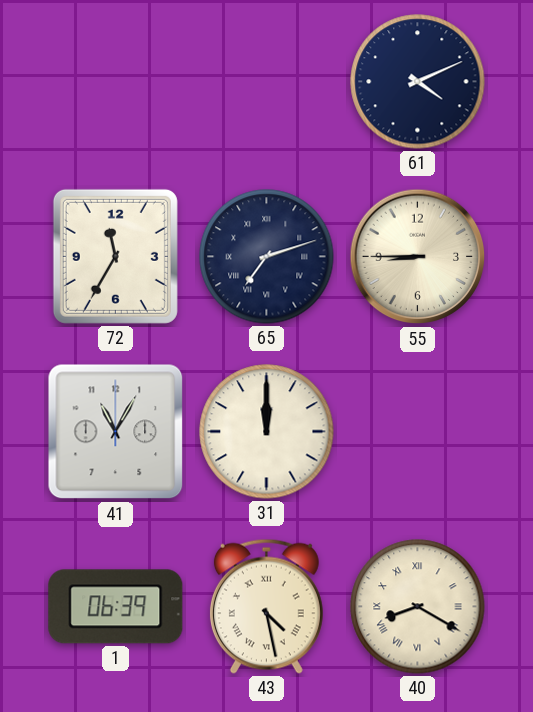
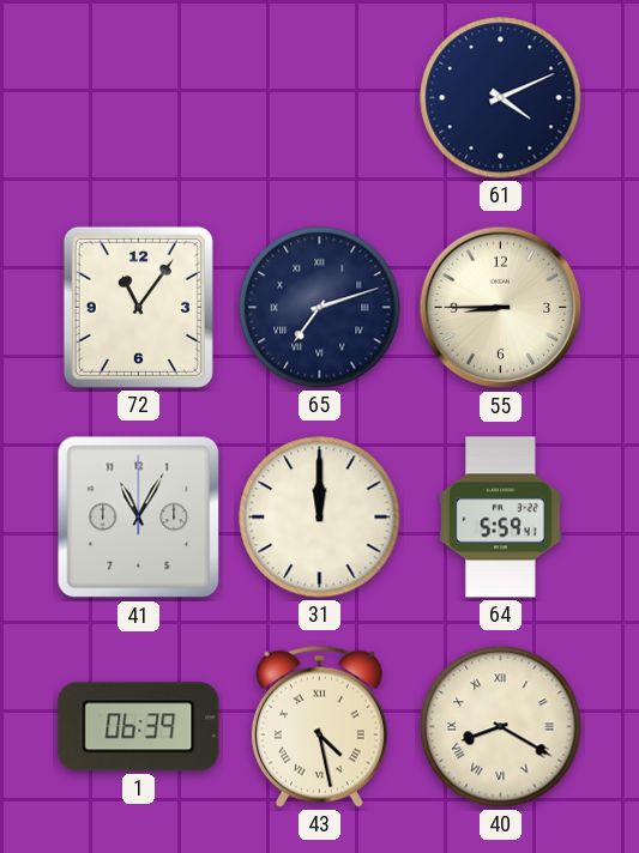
72: 11:35 -> 11:06
64: none -> 5:59
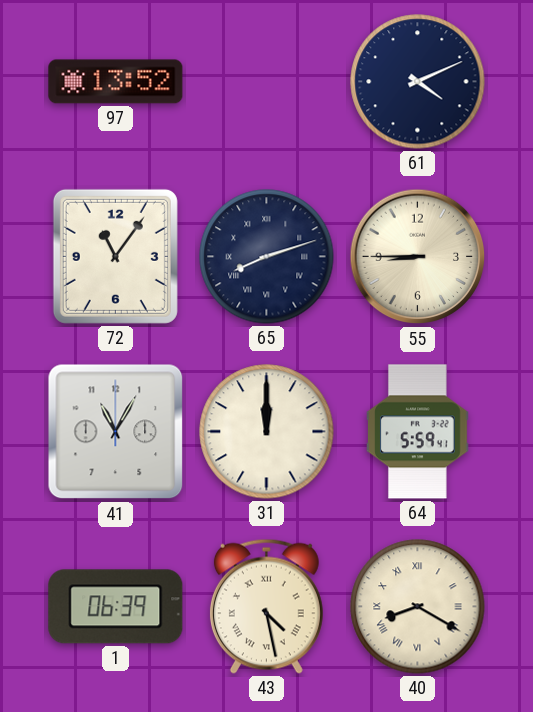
97: none -> 13:52
65: 7:12 -> 8:12
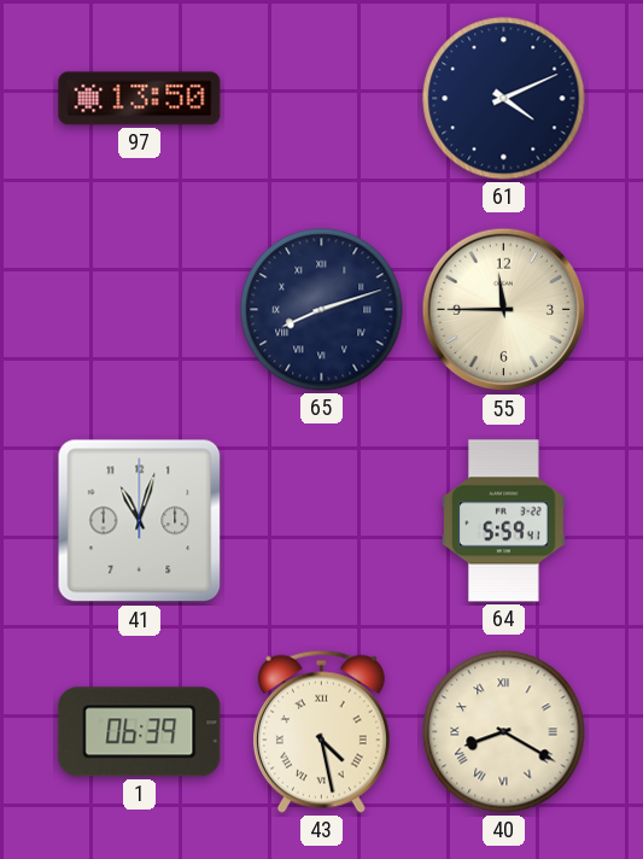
97: 13:52 -> 13:50
72: 11:06 -> none
55: 8:45 -> 11:45
41: 11:05 -> 11:03
31: 12:00 -> none
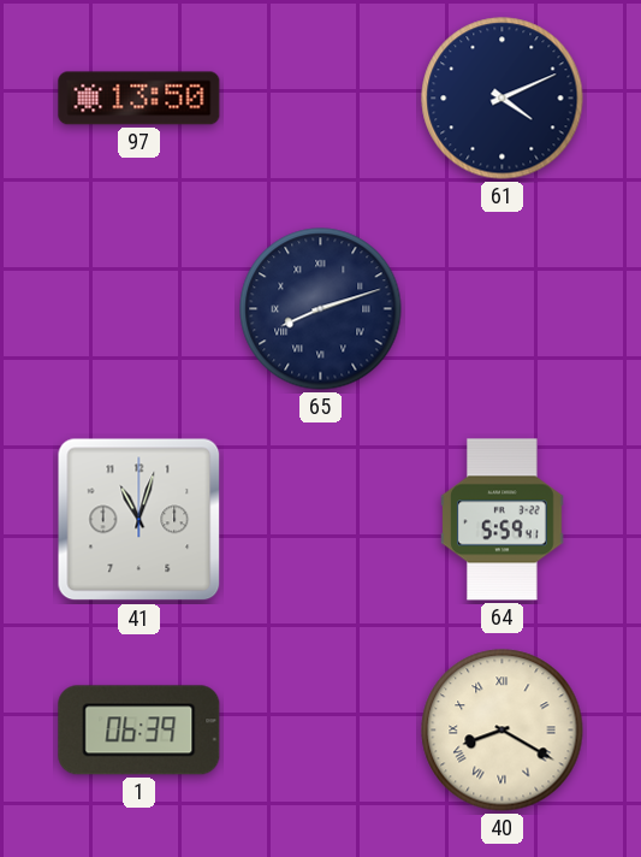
55: 11:45 -> none
43: 4:28 -> none
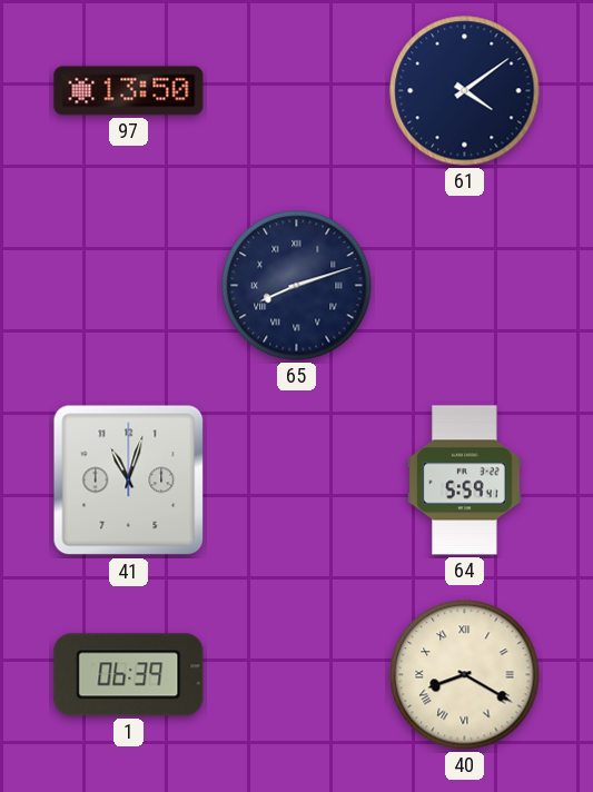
61: 4:11 -> 4:09
